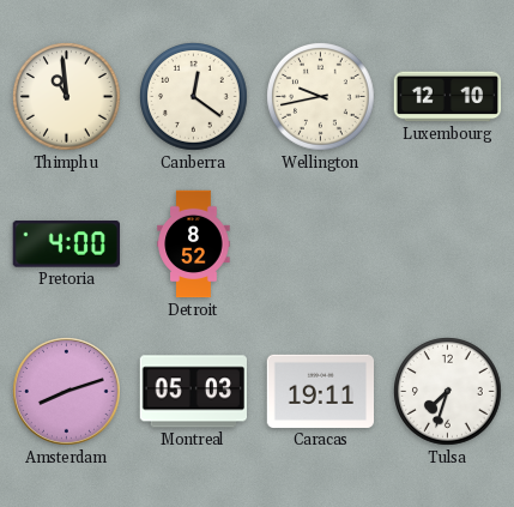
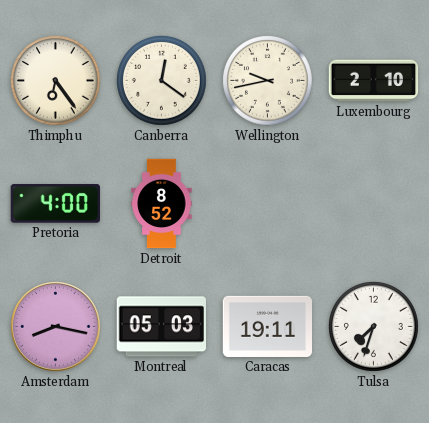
Thimphu: 10:59 -> 6:24
Luxembourg: 12:10 -> 2:10
Amsterdam: 8:12 -> 8:17
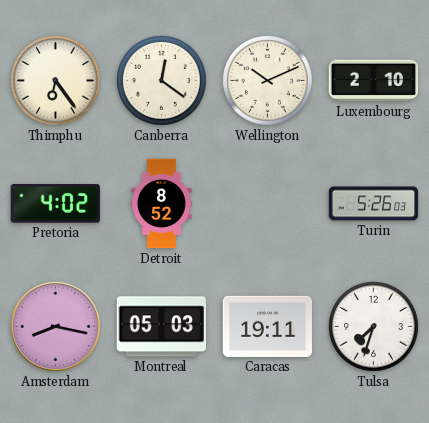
Wellington: 9:43 -> 10:11
Pretoria: 4:00 -> 4:02
Turin: none -> 5:26
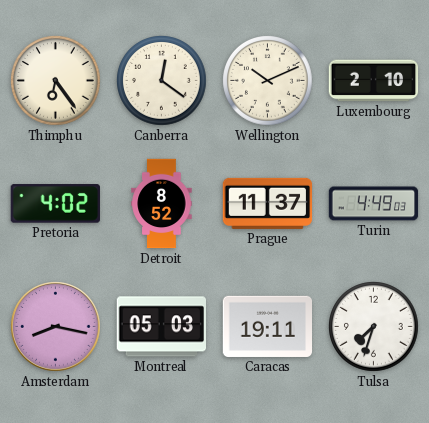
Prague: none -> 11:37
Turin: 5:26 -> 4:49
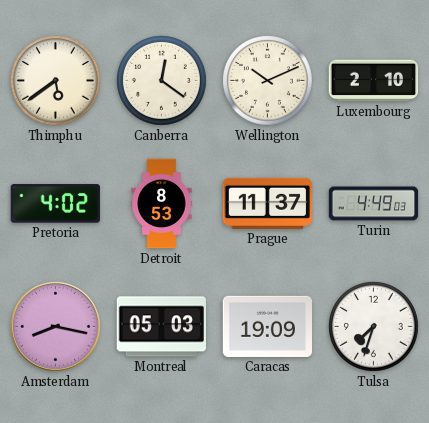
Thimphu: 6:24 -> 5:39
Detroit: 8:52 -> 8:53
Caracas: 19:11 -> 19:09
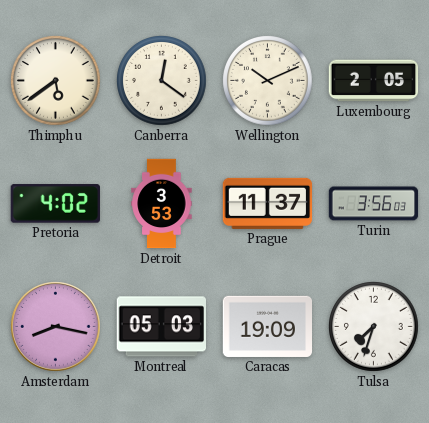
Luxembourg: 2:10 -> 2:05
Detroit: 8:53 -> 3:53
Turin: 4:49 -> 3:56
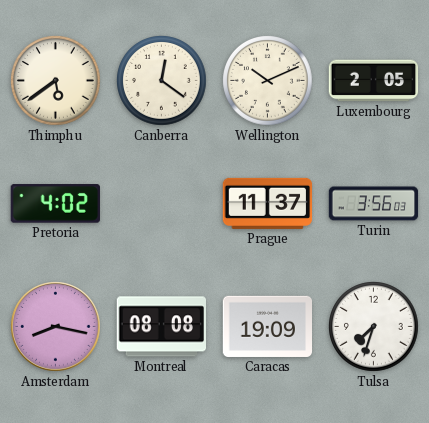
Detroit: 3:53 -> none
Montreal: 05:03 -> 08:08
